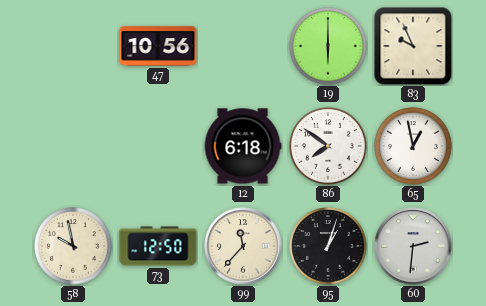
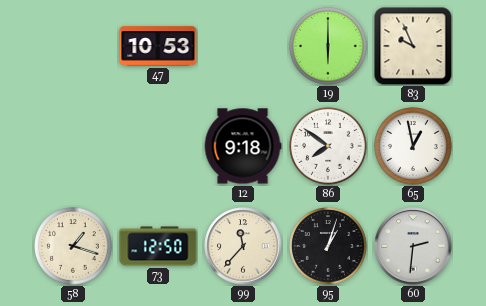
47: 10:56 -> 10:53
12: 6:18 -> 9:18
58: 9:58 -> 1:18
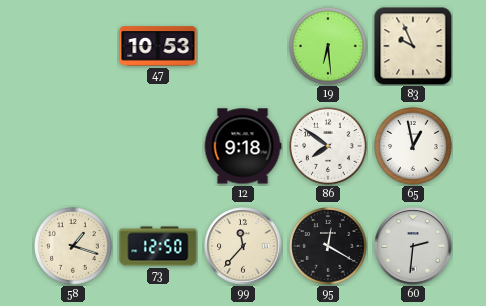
19: 6:00 -> 6:29
95: 1:03 -> 12:20
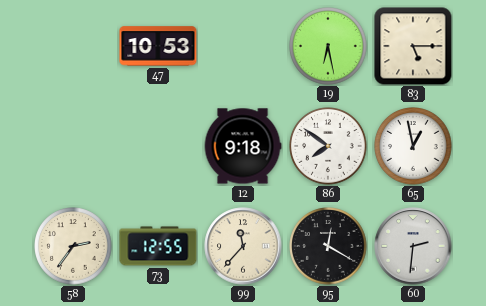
19: 6:29 -> 6:28
83: 9:56 -> 5:15
58: 1:18 -> 2:36
73: 12:50 -> 12:55
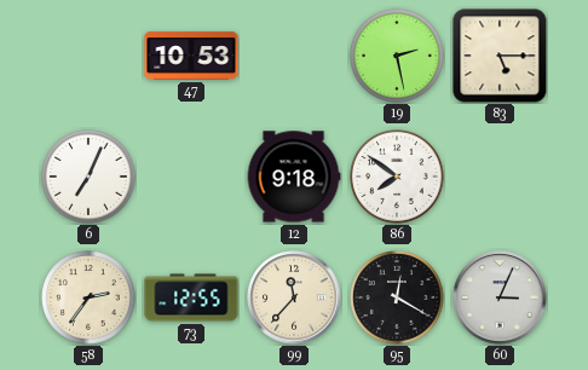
19: 6:28 -> 2:28
6: none -> 7:04
65: 12:58 -> none
60: 2:31 -> 3:04
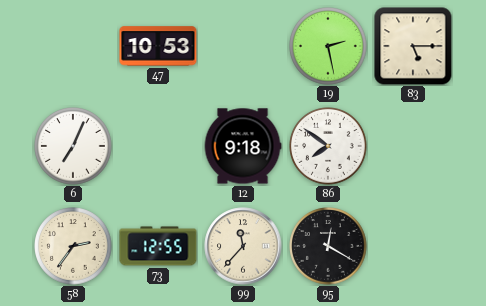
60: 3:04 -> none
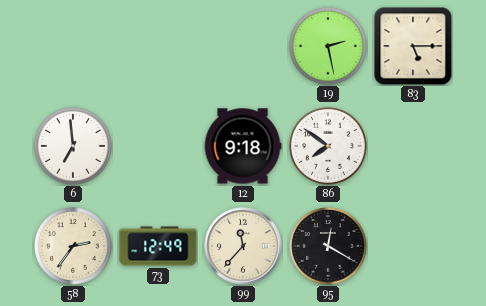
47: 10:53 -> none
6: 7:04 -> 6:59
73: 12:55 -> 12:49
